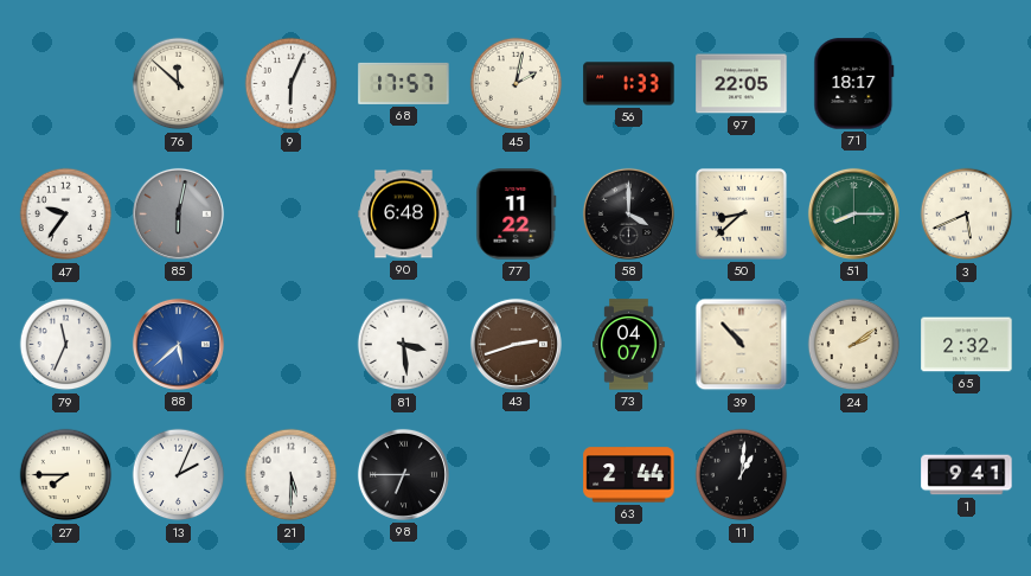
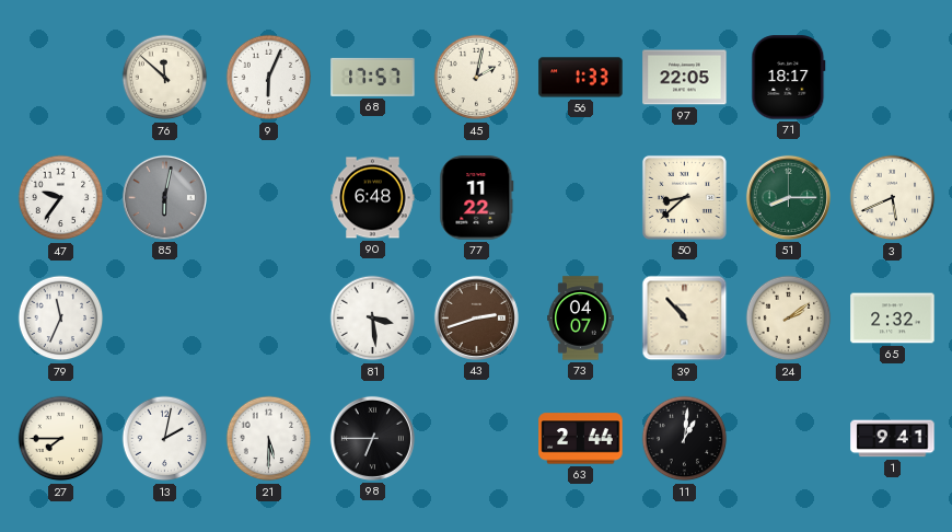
58: 4:00 -> none
88: 5:38 -> none
13: 2:04 -> 2:02
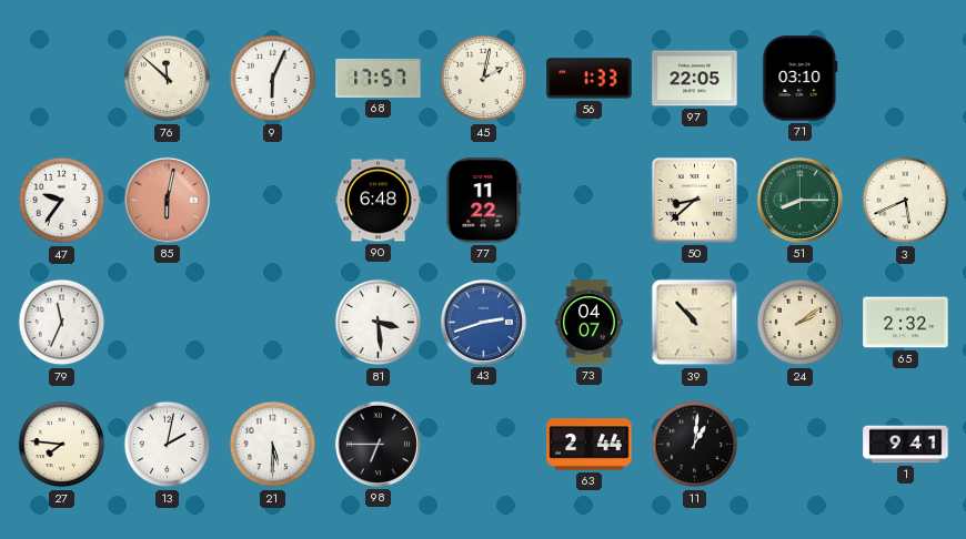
71: 18:17 -> 03:10
85 dial: grey -> salmon
43 dial: brown -> blue
27: 7:45 -> 7:46
